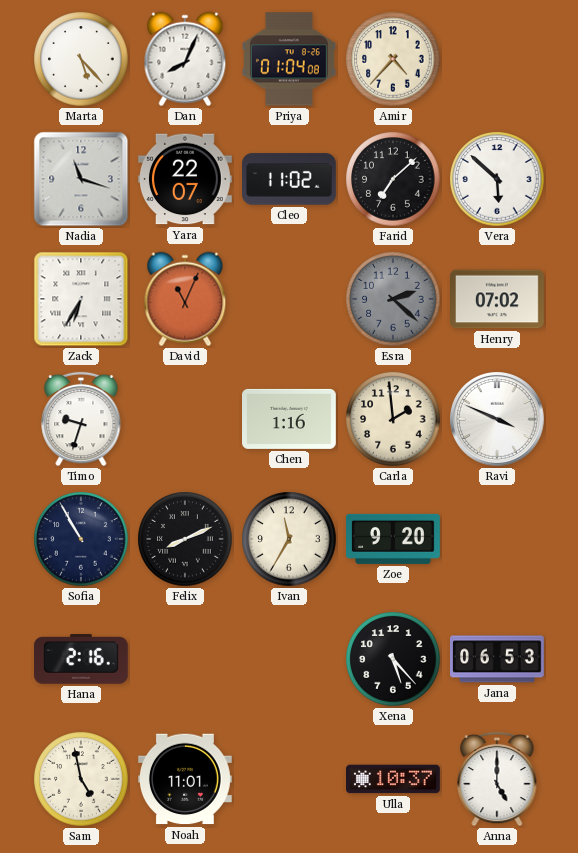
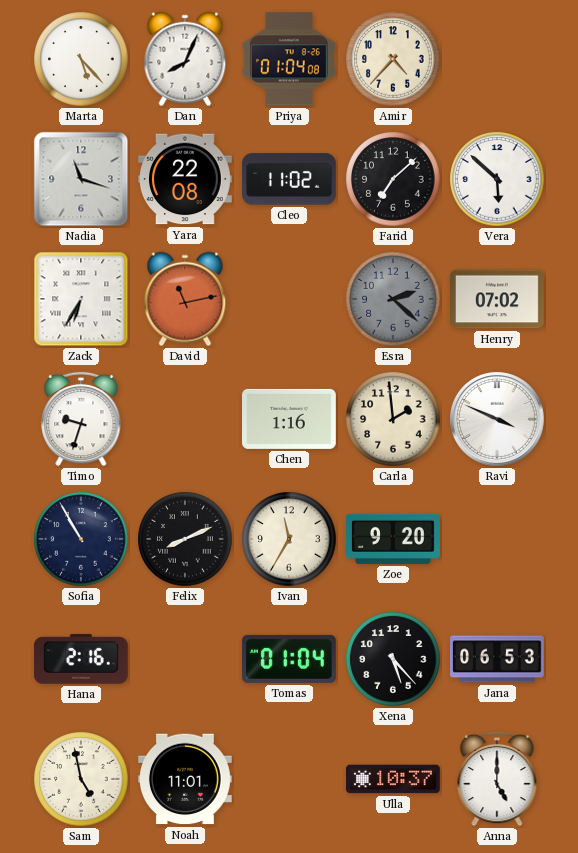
Yara: 22:07 -> 22:08
David: 11:04 -> 11:13
Tomas: none -> 01:04
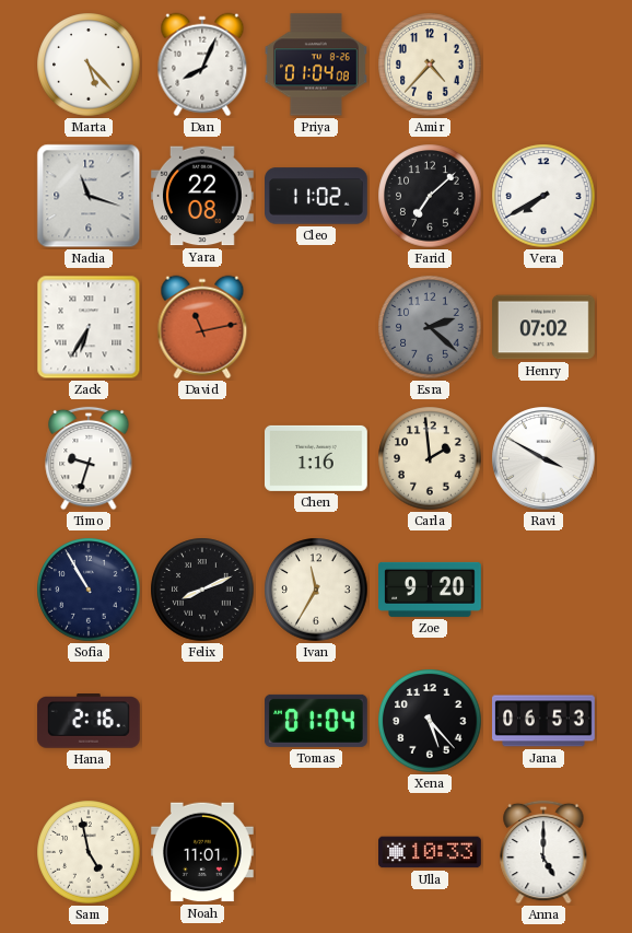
Vera: 5:52 -> 7:40
Ravi: 3:49 -> 3:50
Ulla: 10:37 -> 10:33
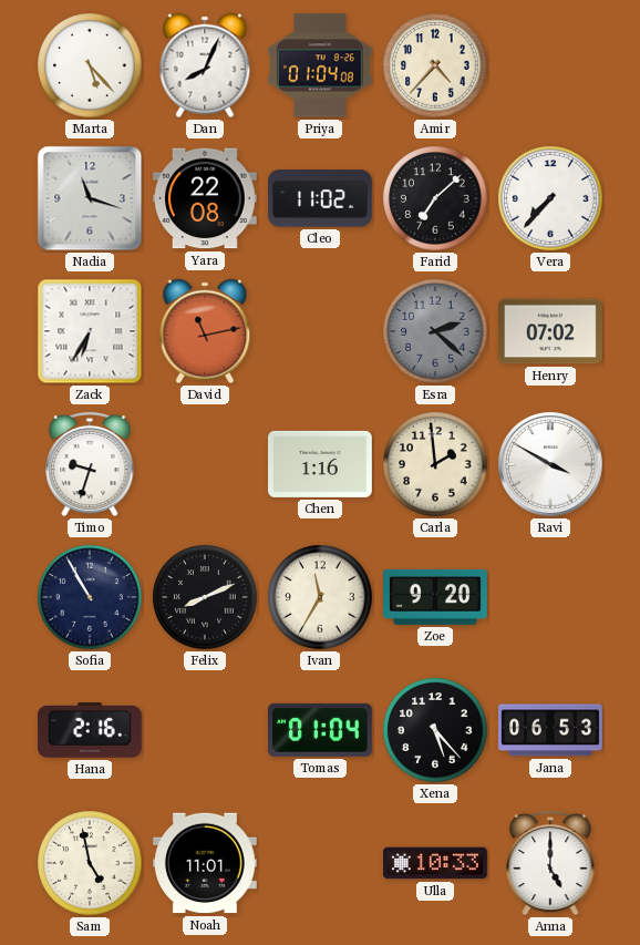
Vera: 7:40 -> 7:37
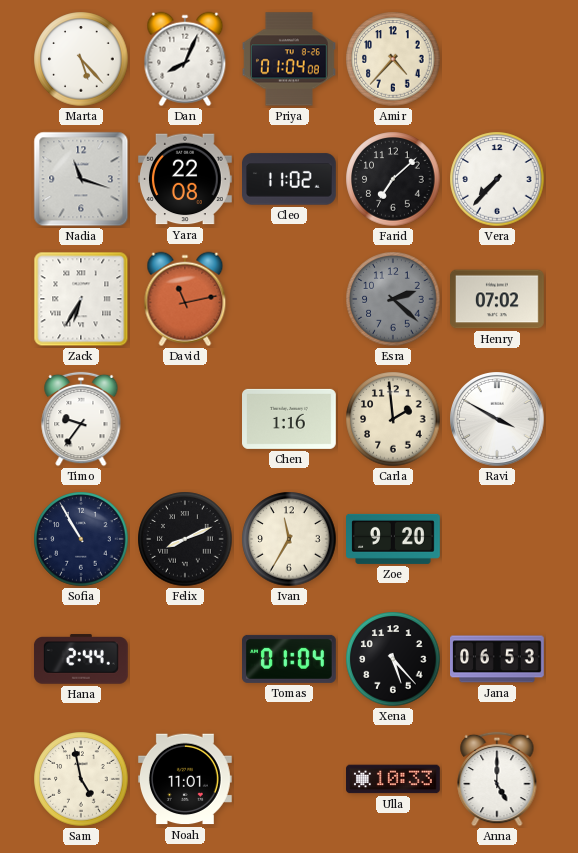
Timo: 9:33 -> 9:36
Hana: 2:16 -> 2:44
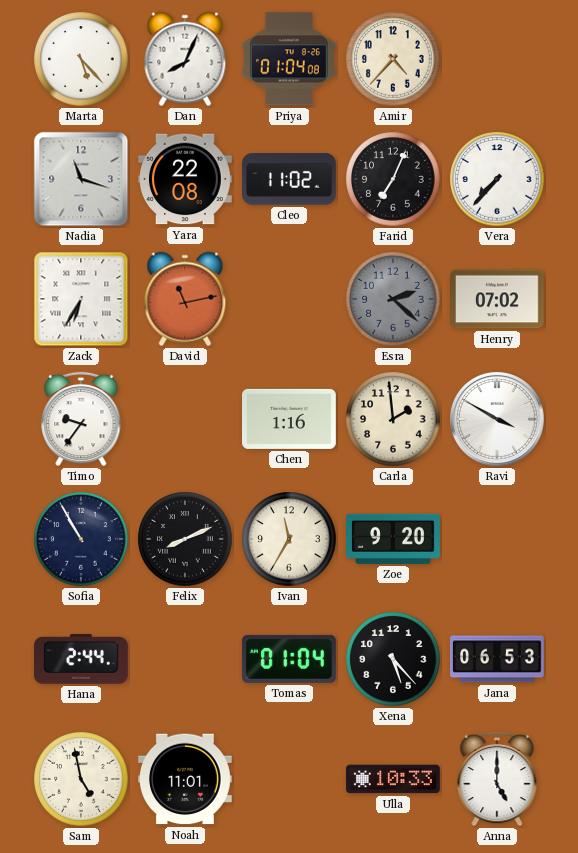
Farid: 7:08 -> 7:04
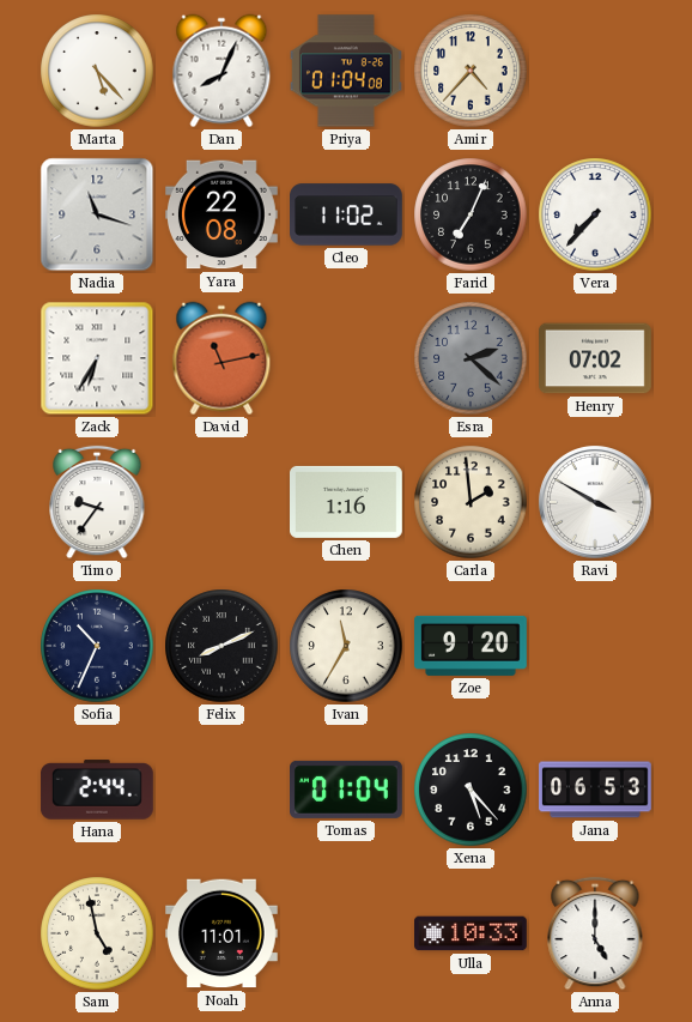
Sofia: 10:55 -> 10:34
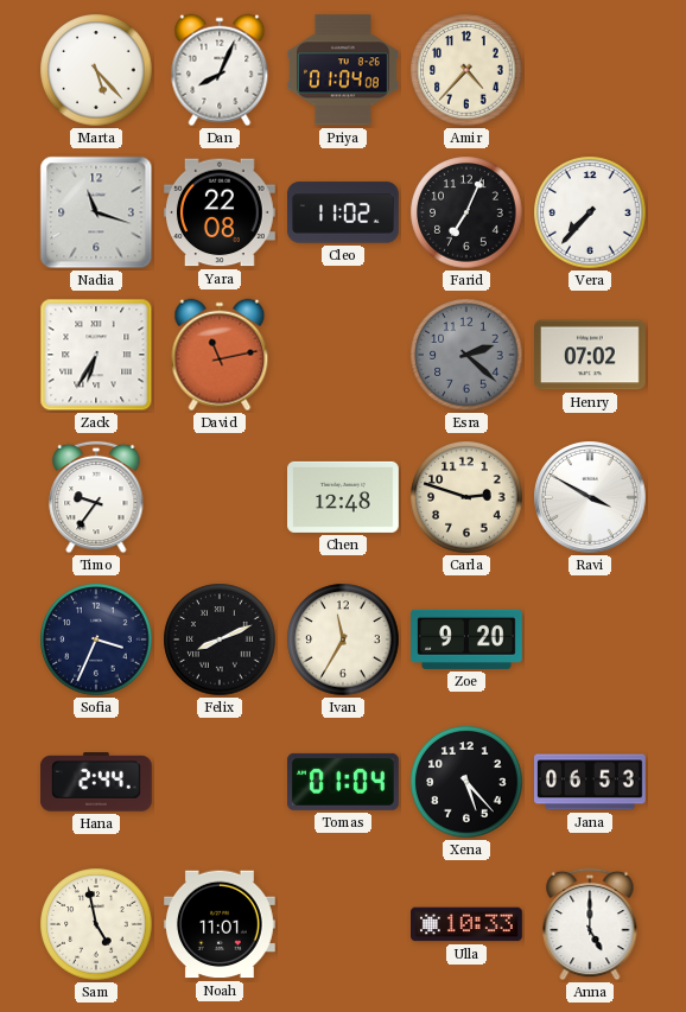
Chen: 1:16 -> 12:48
Carla: 1:59 -> 2:48
Sofia: 10:34 -> 3:34
